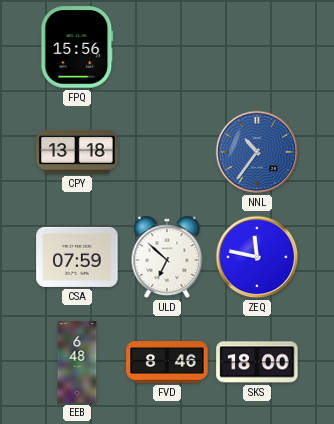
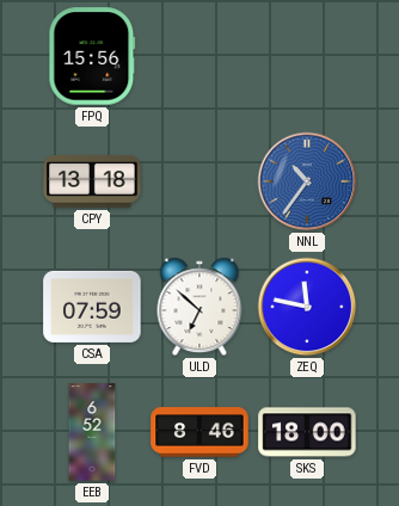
EEB: 6:48 -> 6:52
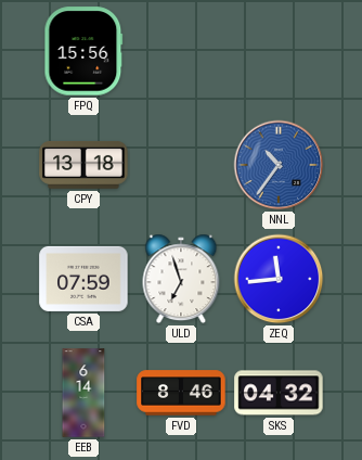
ULD: 6:52 -> 6:57
ZEQ: 11:47 -> 11:44
EEB: 6:52 -> 6:14
SKS: 18:00 -> 04:32
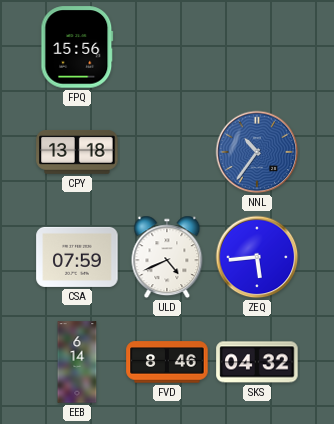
ULD: 6:57 -> 4:41
ZEQ: 11:44 -> 5:44
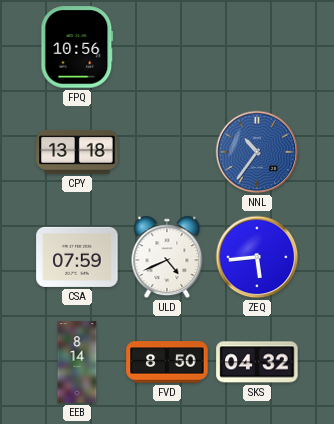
FPQ: 15:56 -> 10:56
EEB: 6:14 -> 8:14
FVD: 8:46 -> 8:50
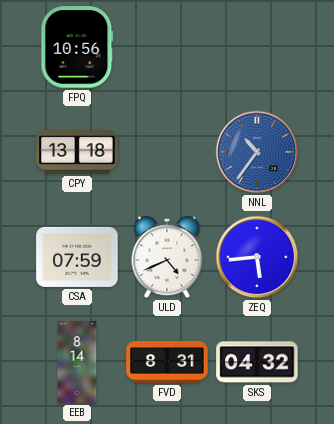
FVD: 8:50 -> 8:31
